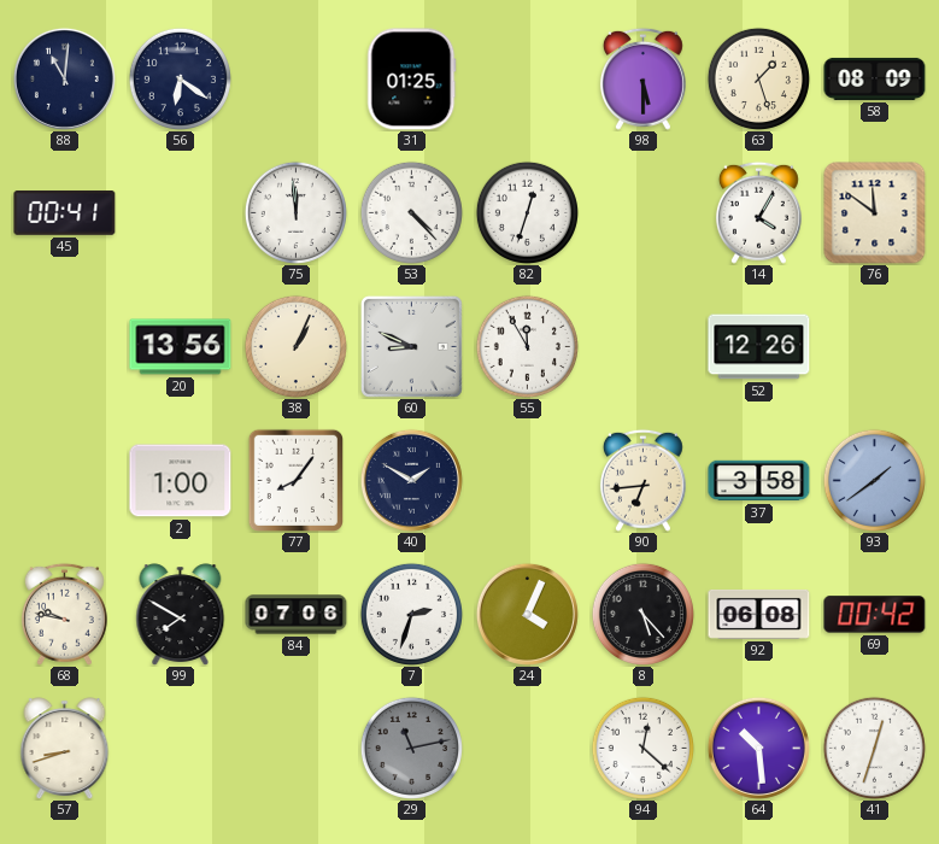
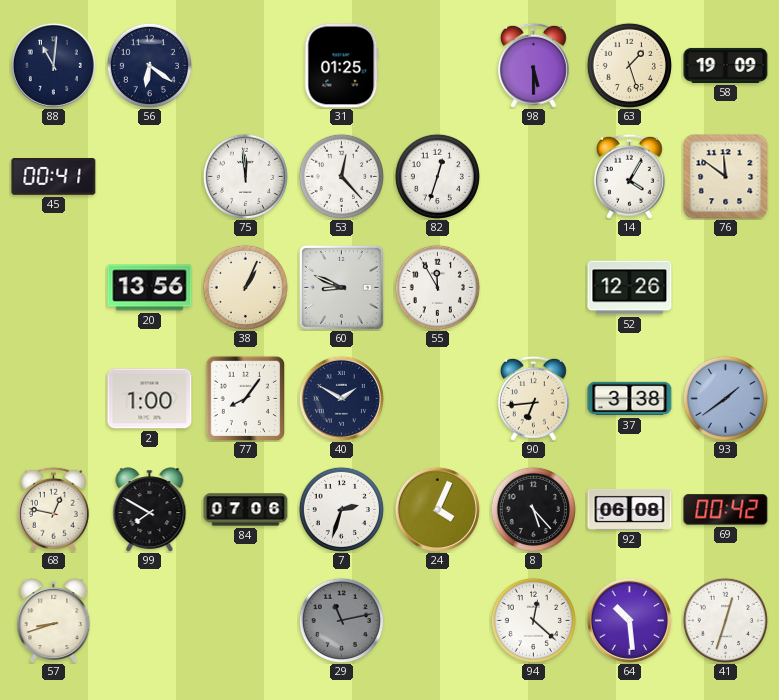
58: 08:09 -> 19:09
53: 4:23 -> 12:23
37: 3:58 -> 3:38
68: 9:47 -> 12:47
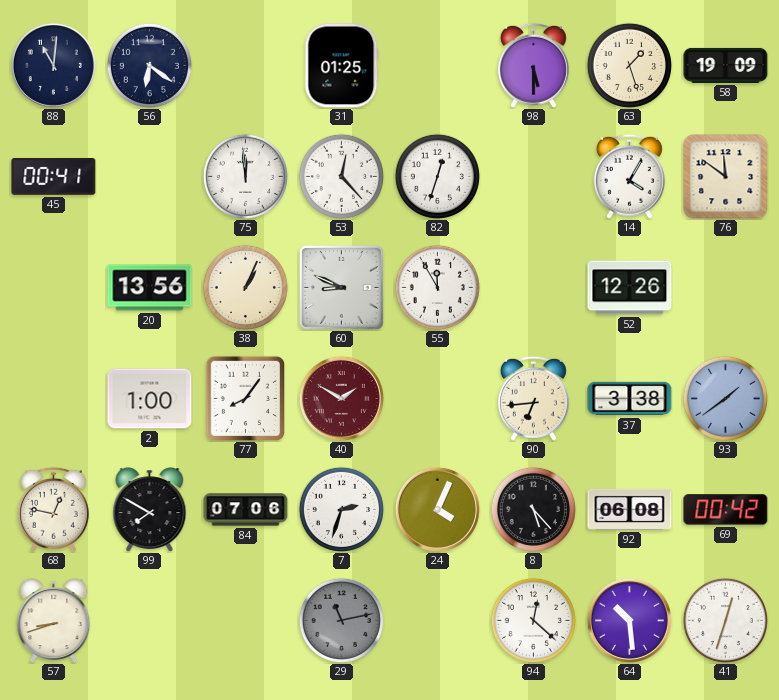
40 dial: navy -> burgundy
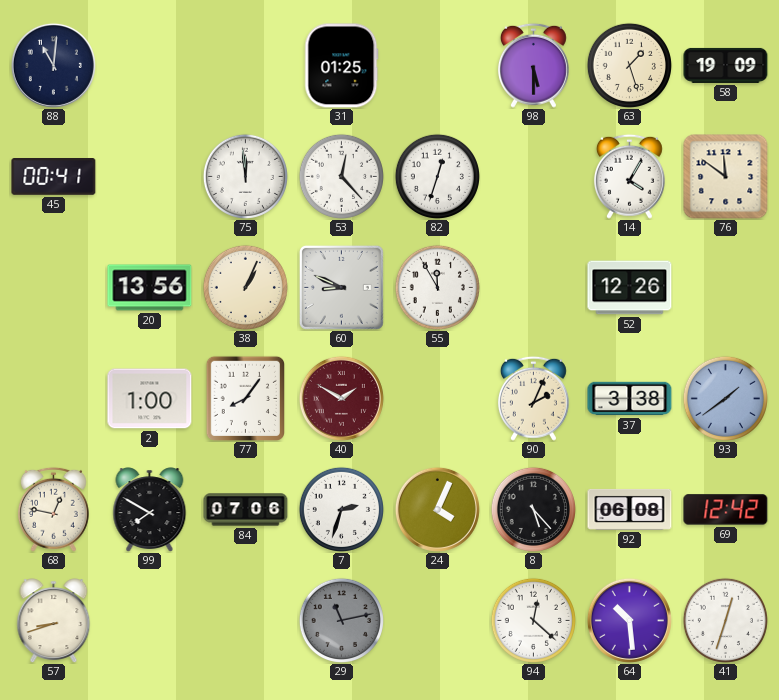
56: 6:21 -> none
90: 6:44 -> 2:04
69: 00:42 -> 12:42
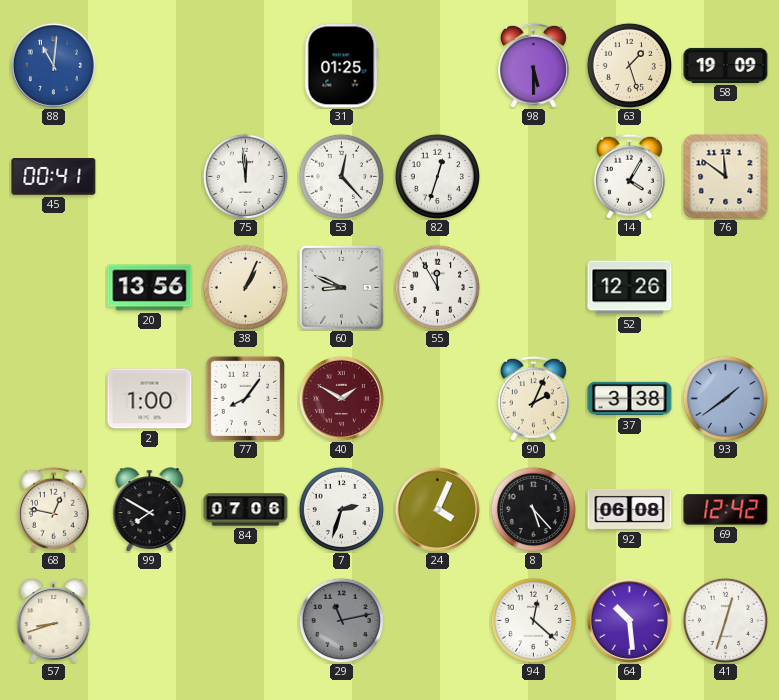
88 dial: navy -> blue
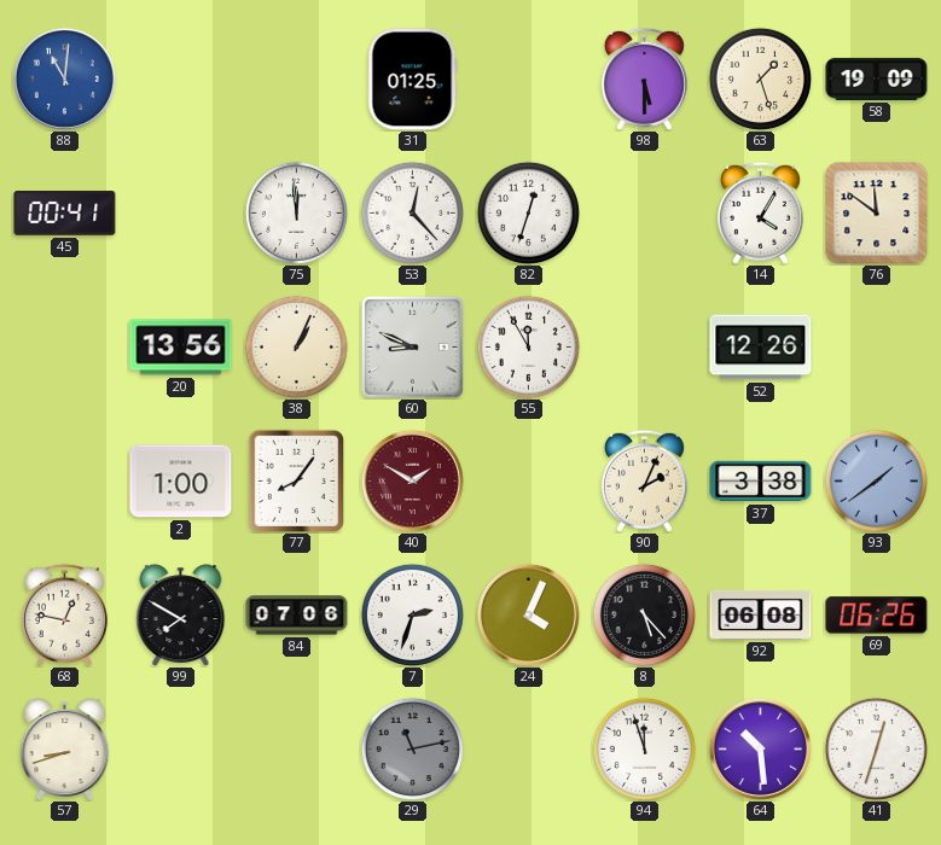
69: 12:42 -> 06:26
94: 12:22 -> 11:57
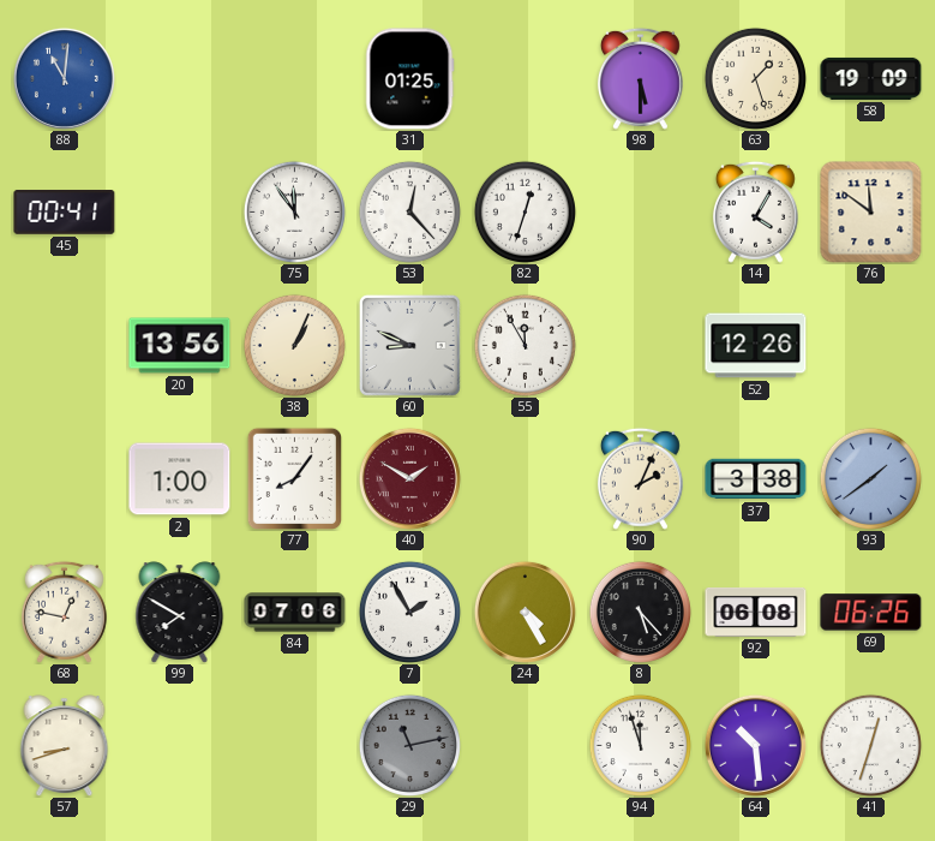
75: 11:59 -> 11:54
7: 2:33 -> 1:55
24: 4:04 -> 4:25
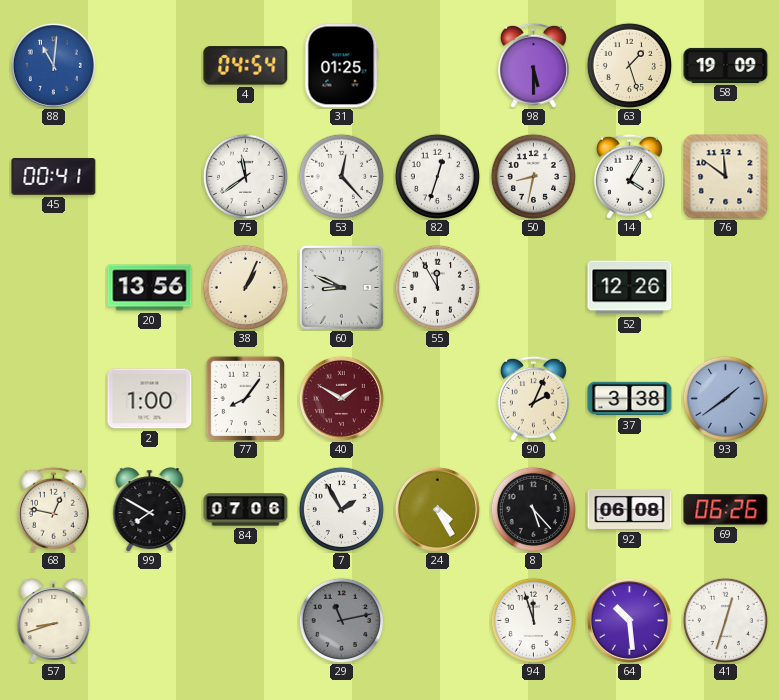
4: none -> 04:54
75: 11:54 -> 11:39
50: none -> 8:32
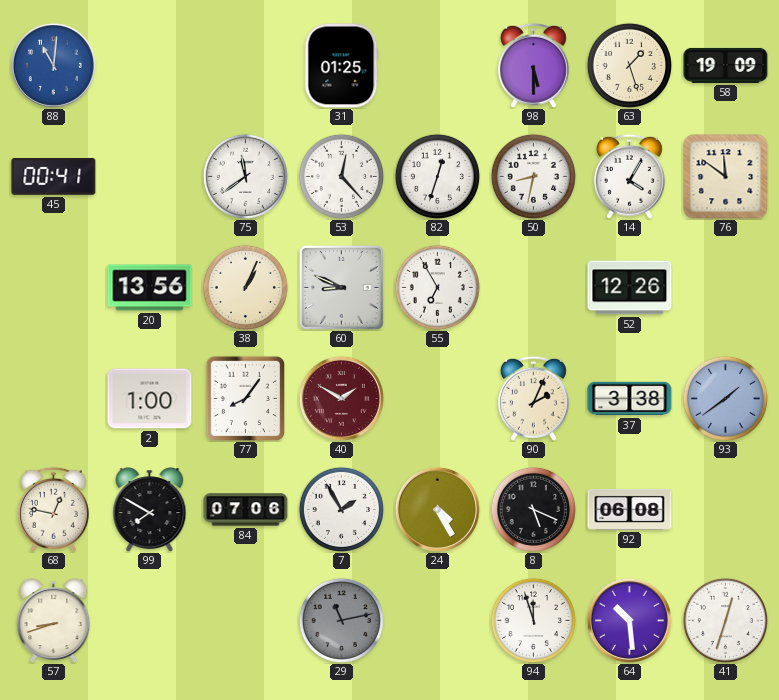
4: 04:54 -> none
55: 11:55 -> 6:55
8: 5:23 -> 5:19
69: 06:26 -> none
